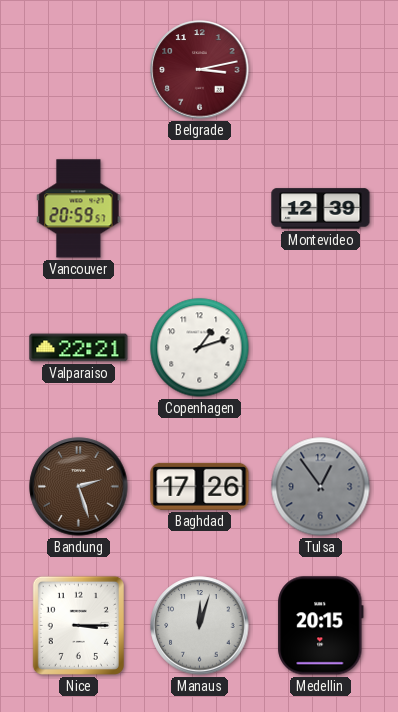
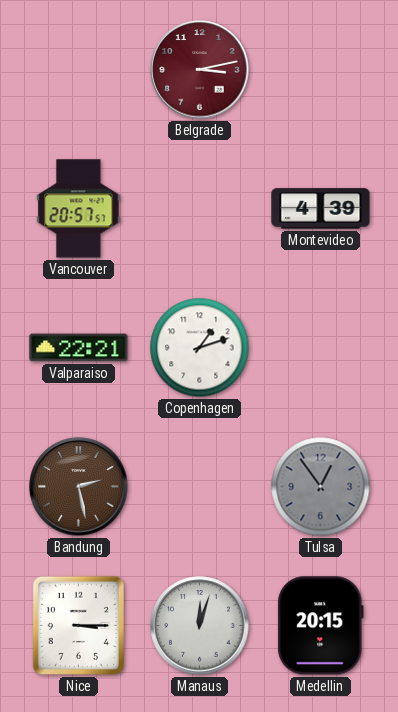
Vancouver: 20:59 -> 20:57
Montevideo: 12:39 -> 4:39
Bandung: 2:27 -> 2:28
Baghdad: 17:26 -> none
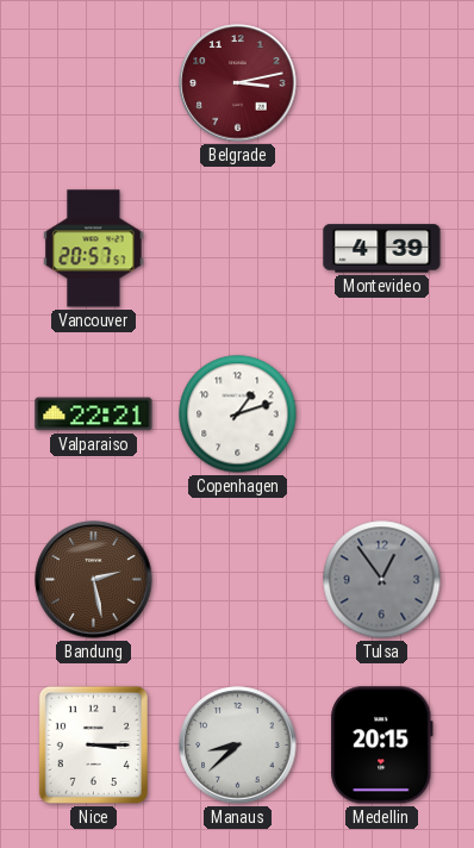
Manaus: 12:03 -> 8:38
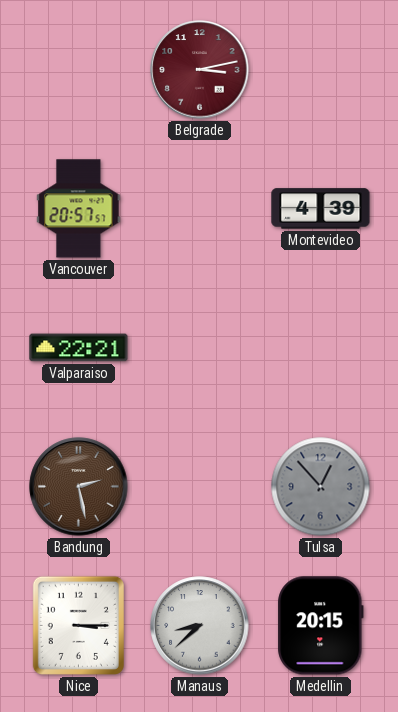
Copenhagen: 1:12 -> none
Tulsa: 12:54 -> 12:53
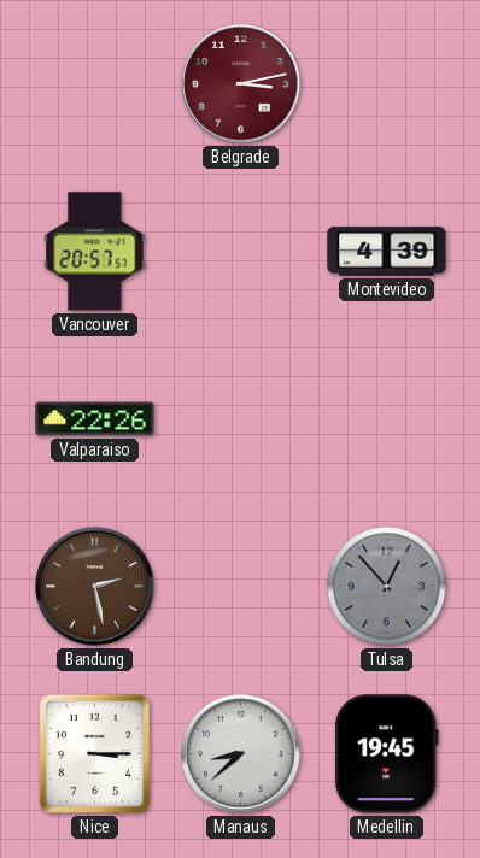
Valparaiso: 22:21 -> 22:26
Medellin: 20:15 -> 19:45
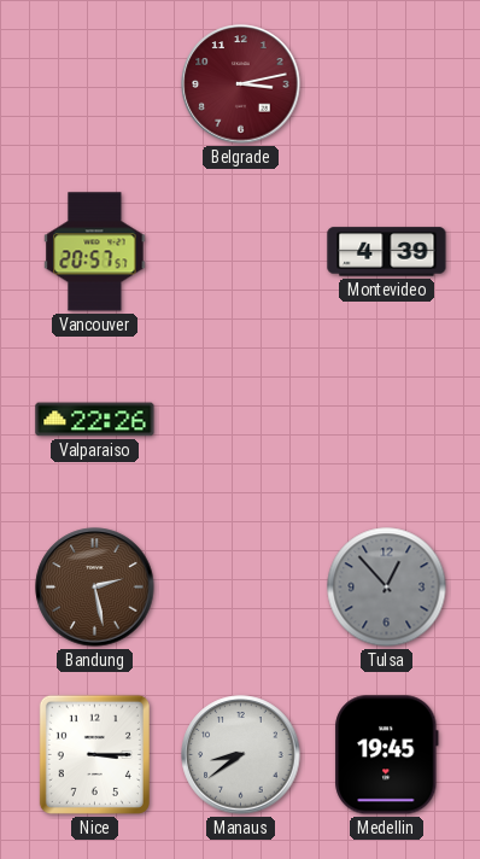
Manaus: 8:38 -> 8:39
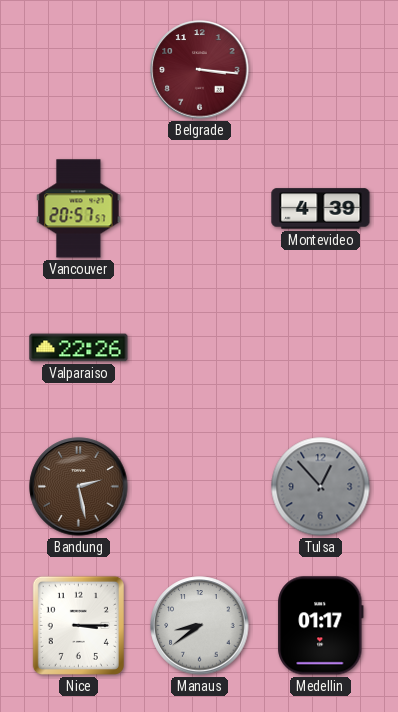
Belgrade: 3:13 -> 3:16
Medellin: 19:45 -> 01:17
